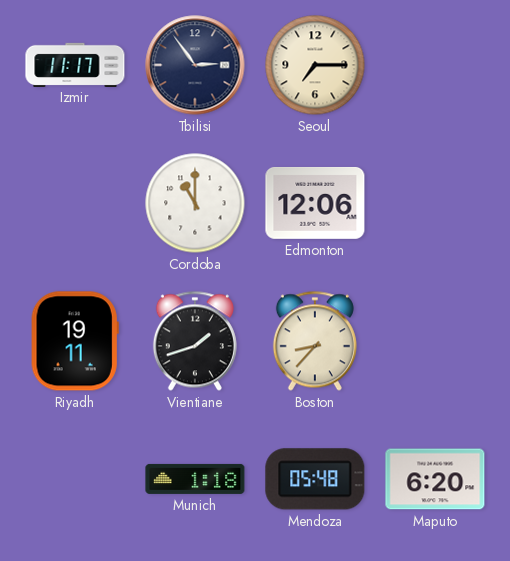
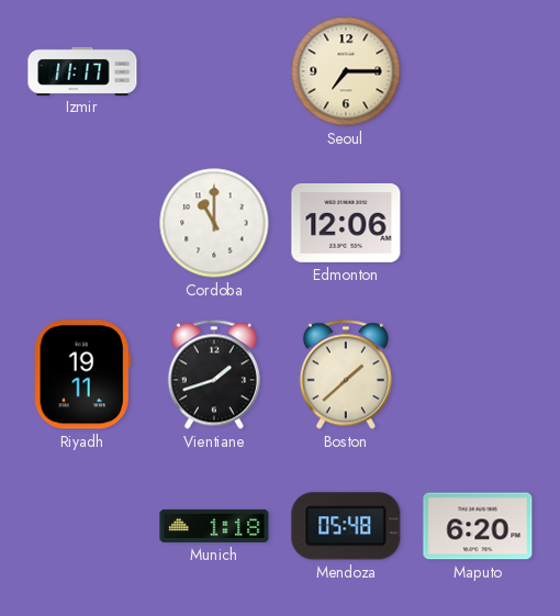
Tbilisi: 2:54 -> none
Boston: 8:37 -> 1:38
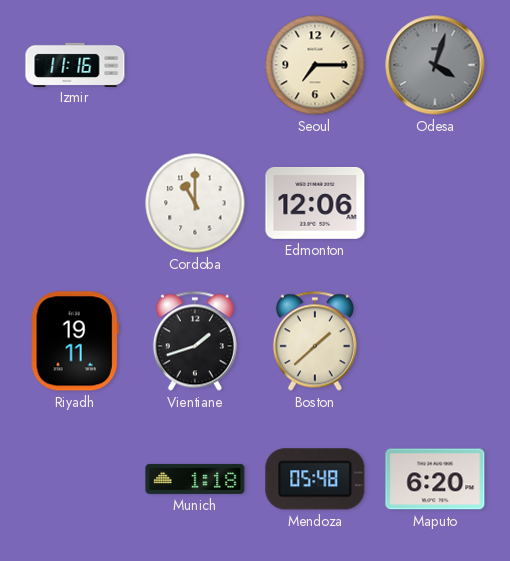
Izmir: 11:17 -> 11:16
Odesa: none -> 4:03
